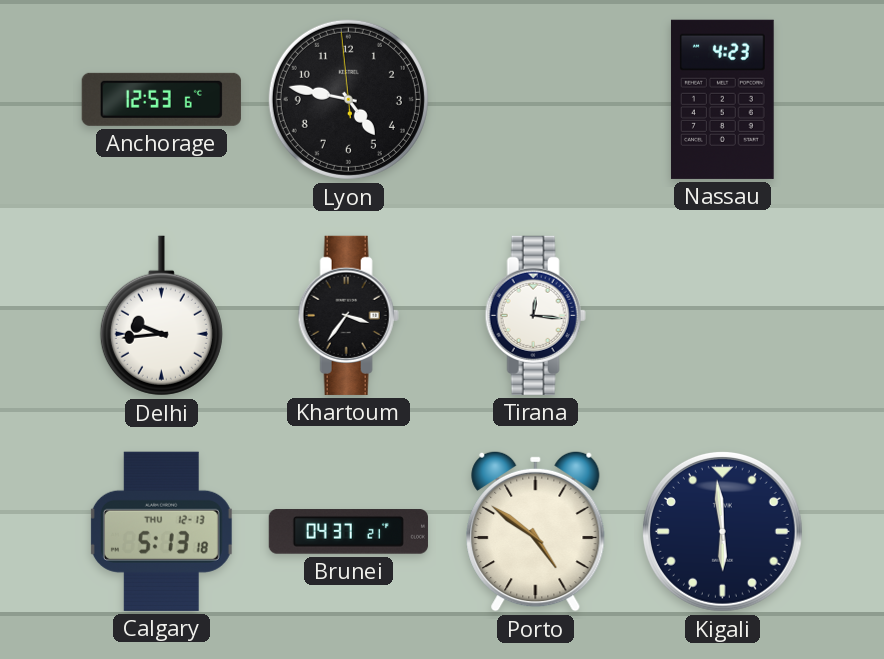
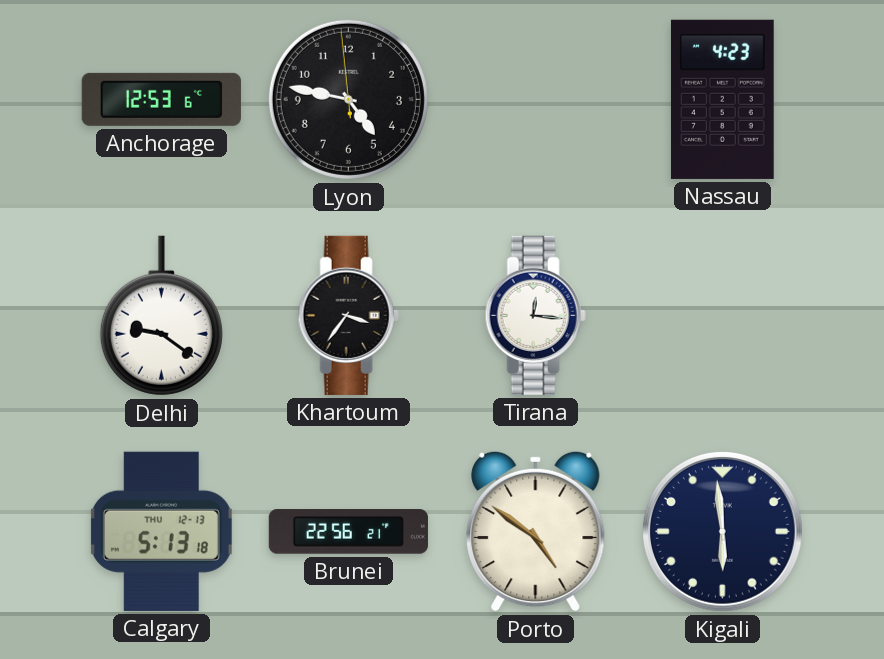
Delhi: 9:44 -> 9:21
Brunei: 04:37 -> 22:56
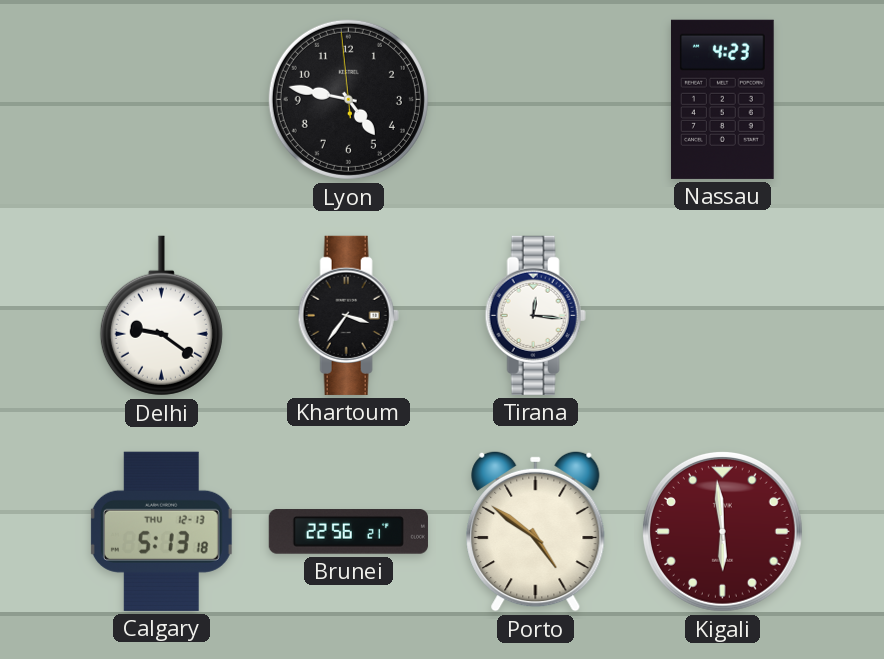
Anchorage: 12:53 -> none
Kigali dial: navy -> burgundy
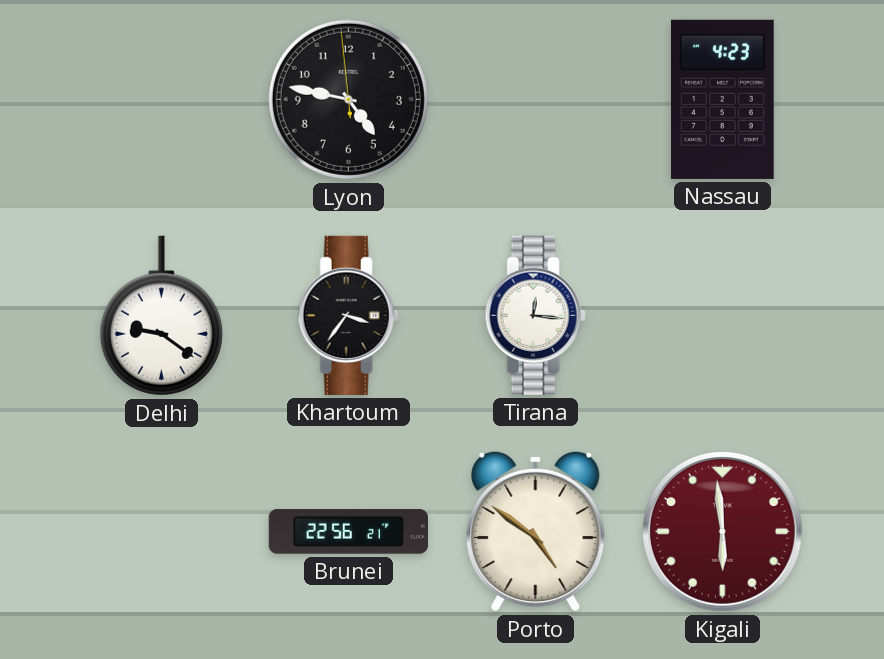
Calgary: 5:13 -> none
